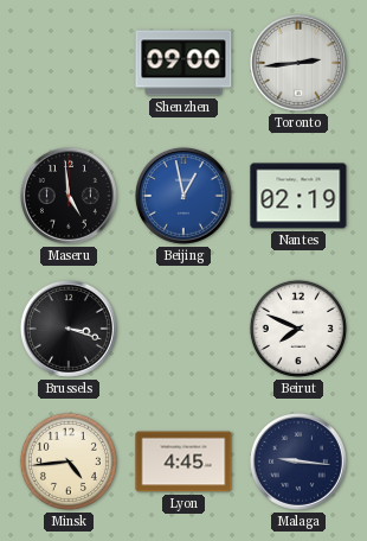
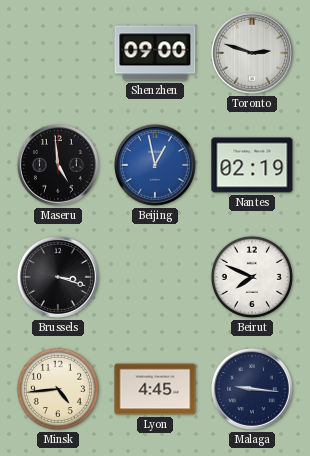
Toronto: 2:44 -> 2:48
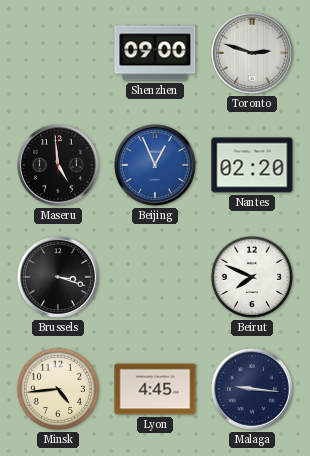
Beijing: 12:58 -> 12:56
Nantes: 02:19 -> 02:20
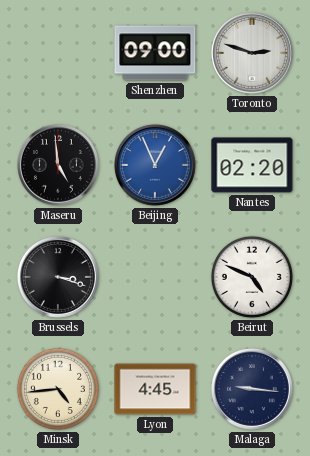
Beirut: 7:49 -> 4:49
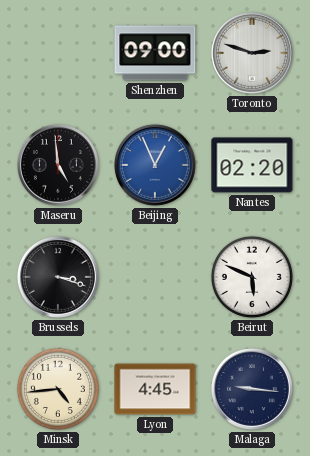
Beirut: 4:49 -> 5:49
